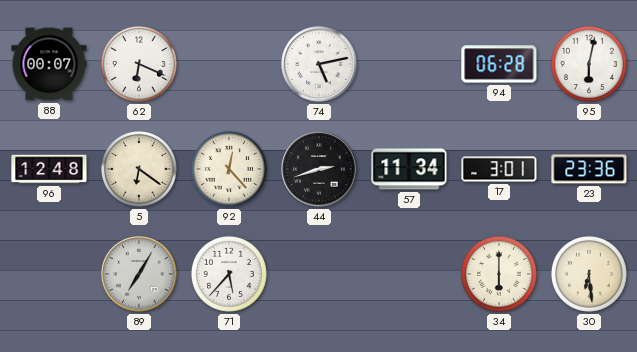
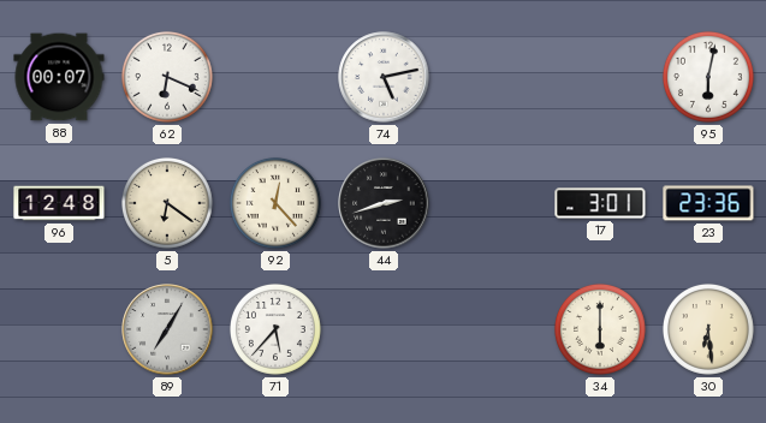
94: 06:28 -> none
57: 11:34 -> none
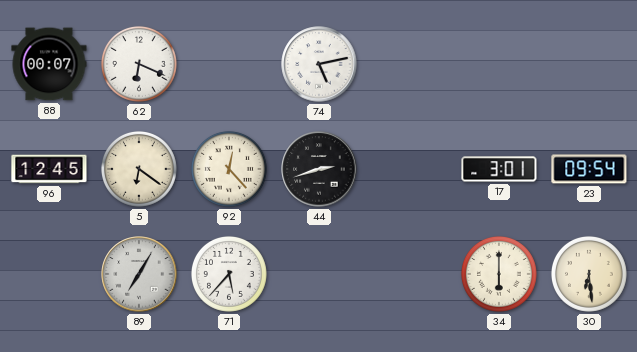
95: 6:02 -> none
96: 12:48 -> 12:45
23: 23:36 -> 09:54
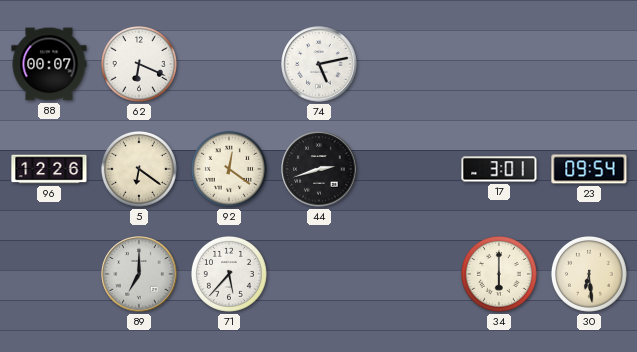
96: 12:45 -> 12:26
92: 12:23 -> 12:21
89: 7:05 -> 7:00
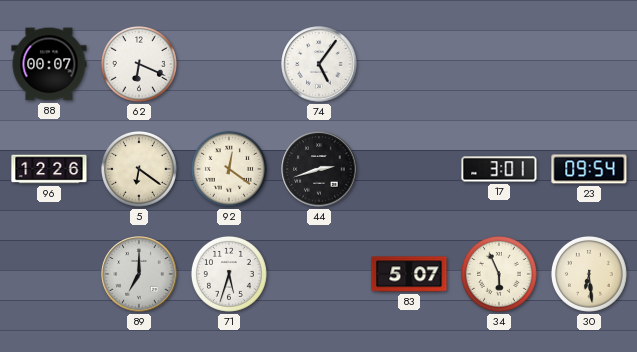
74: 5:13 -> 5:06
71: 5:37 -> 5:33
83: none -> 5:07
34: 6:00 -> 5:56
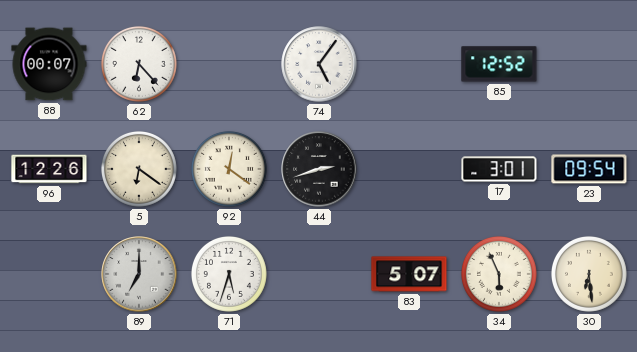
62: 6:19 -> 6:23
85: none -> 12:52
